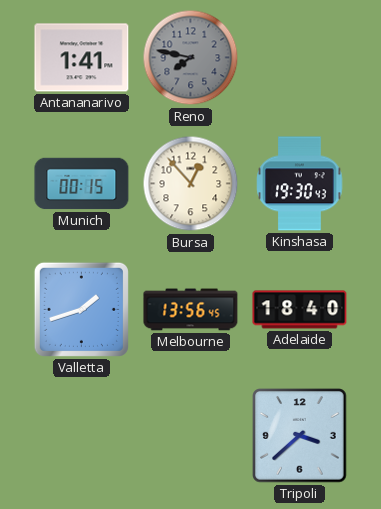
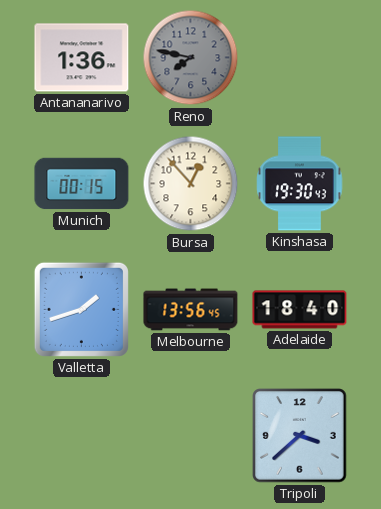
Antananarivo: 1:41 -> 1:36
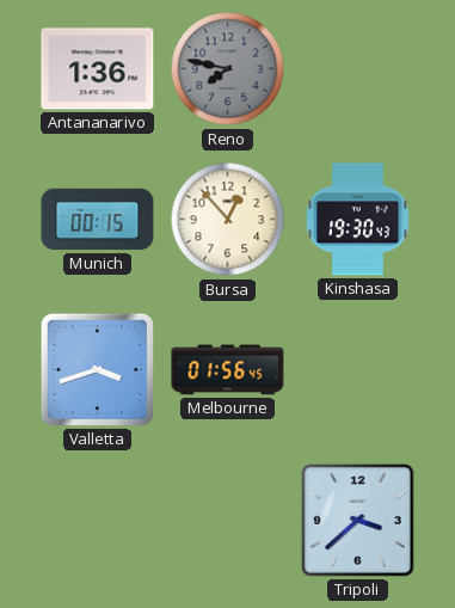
Valletta: 1:42 -> 3:42
Melbourne: 13:56 -> 01:56
Adelaide: 18:40 -> none
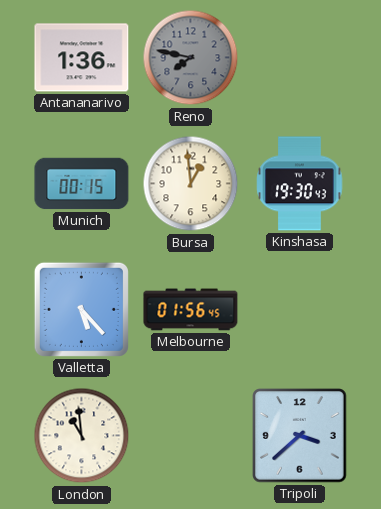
Bursa: 12:53 -> 12:59
Valletta: 3:42 -> 5:23
London: none -> 10:59
